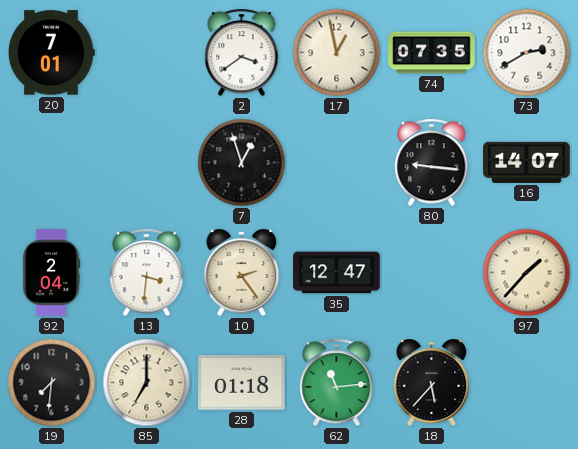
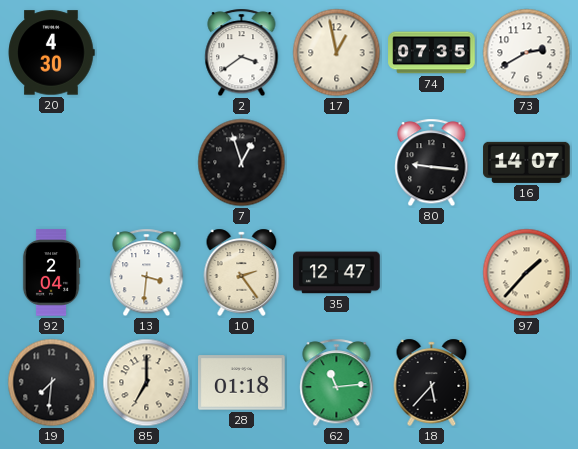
20: 7:01 -> 4:30
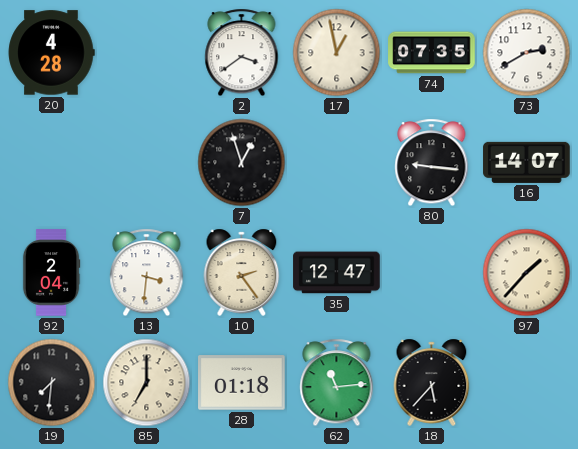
20: 4:30 -> 4:28
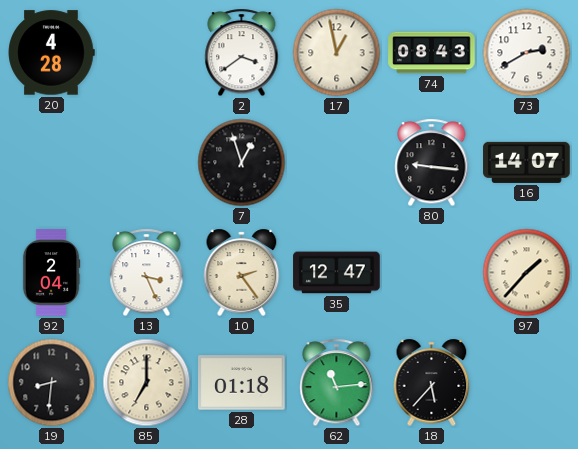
74: 07:35 -> 08:43
13: 3:31 -> 3:26
19: 7:31 -> 8:31
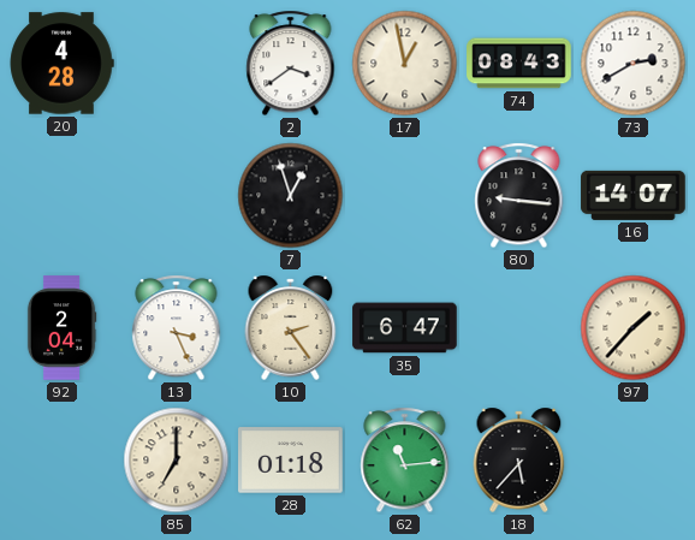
35: 12:47 -> 6:47
19: 8:31 -> none
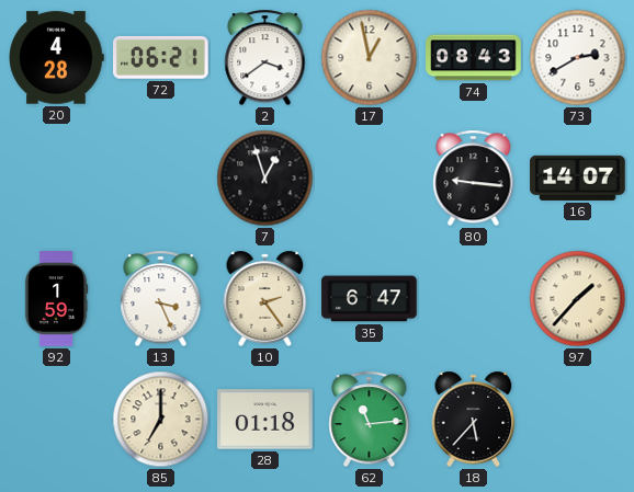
72: none -> 06:21
92: 2:04 -> 1:59
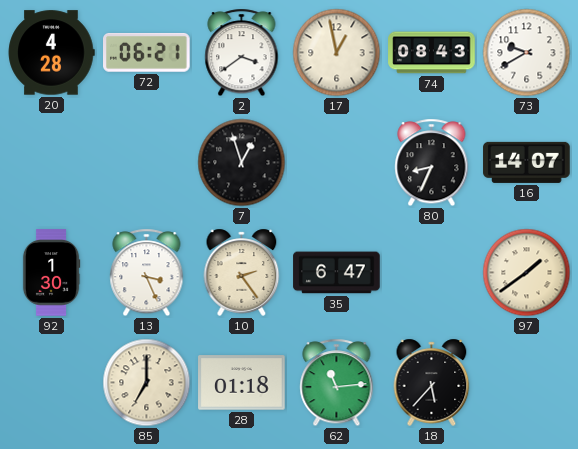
73: 2:40 -> 9:40
80: 9:16 -> 8:34
92: 1:59 -> 1:30
97: 1:37 -> 1:39
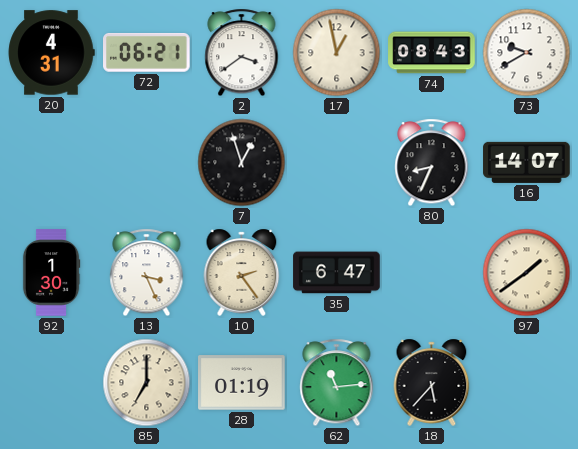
20: 4:28 -> 4:31
28: 01:18 -> 01:19
